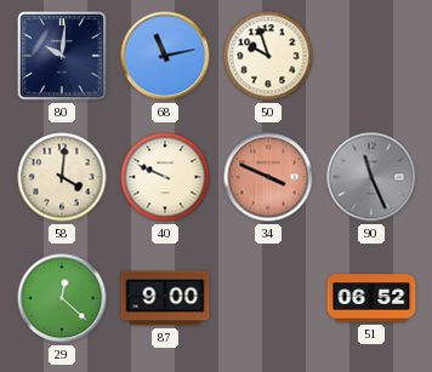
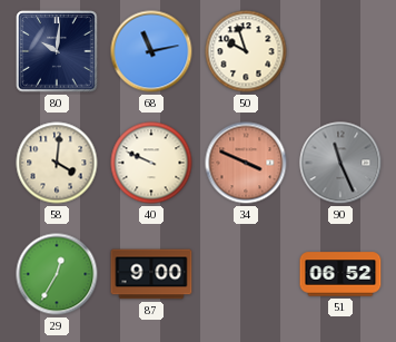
29: 12:22 -> 12:35
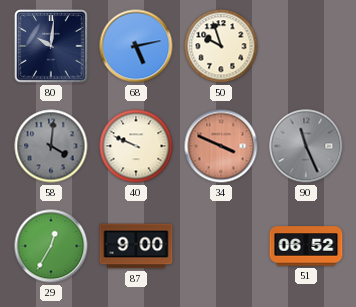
68: 11:13 -> 5:13
58 dial: cream -> grey
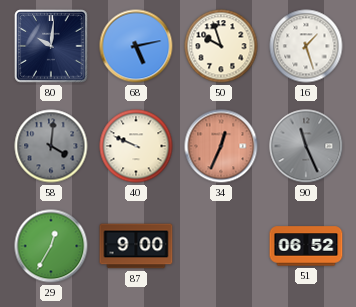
16: none -> 1:27
34: 3:49 -> 12:34
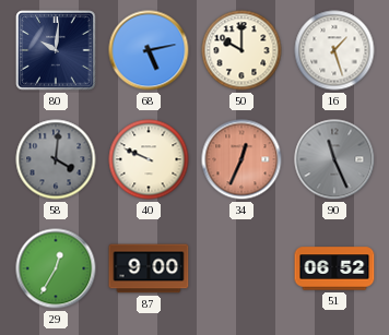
50: 9:57 -> 10:00
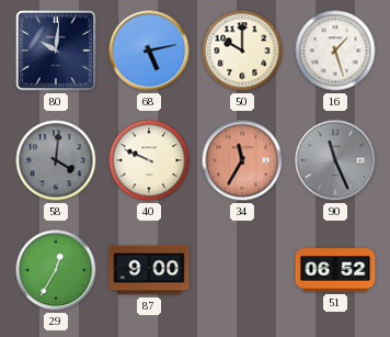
34: 12:34 -> 11:35
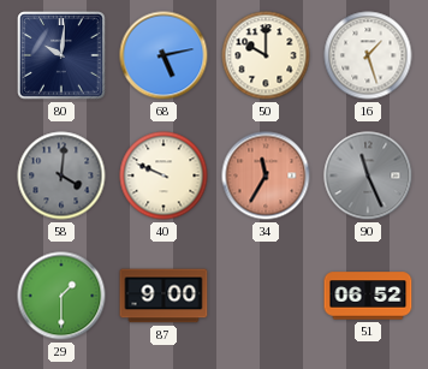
29: 12:35 -> 1:30
